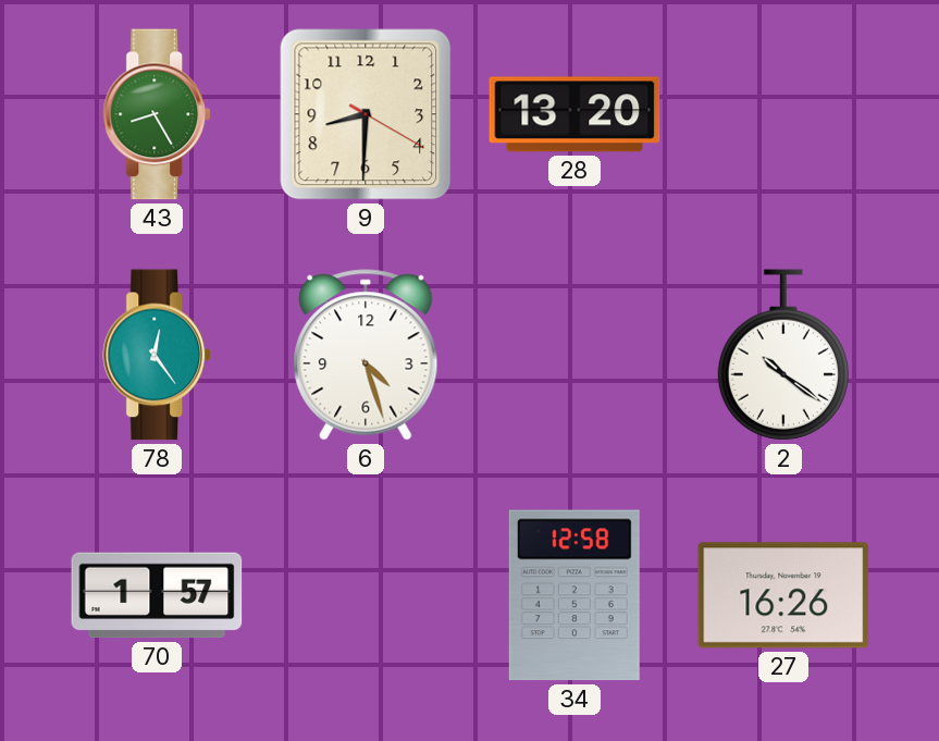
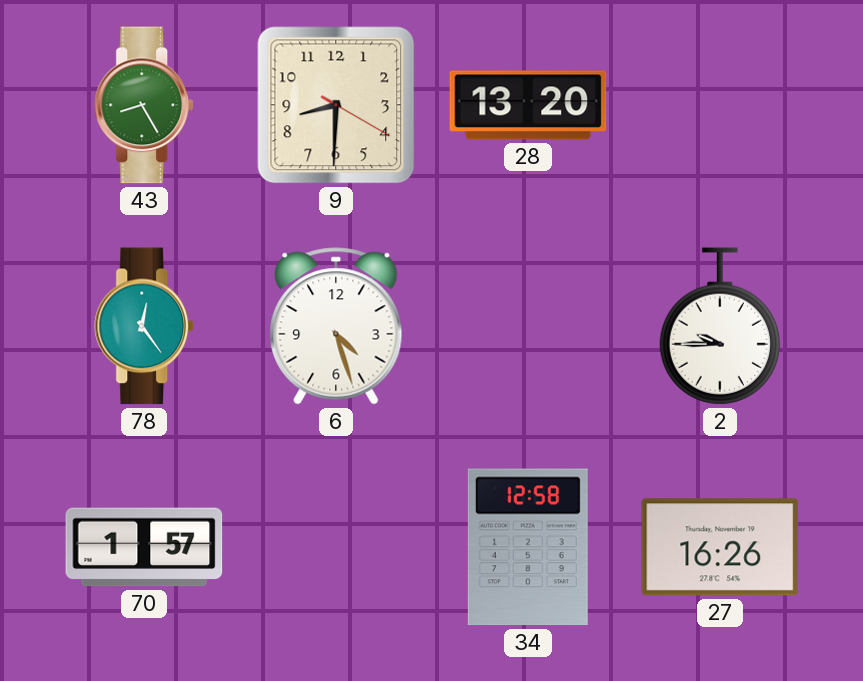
2: 10:21 -> 9:45
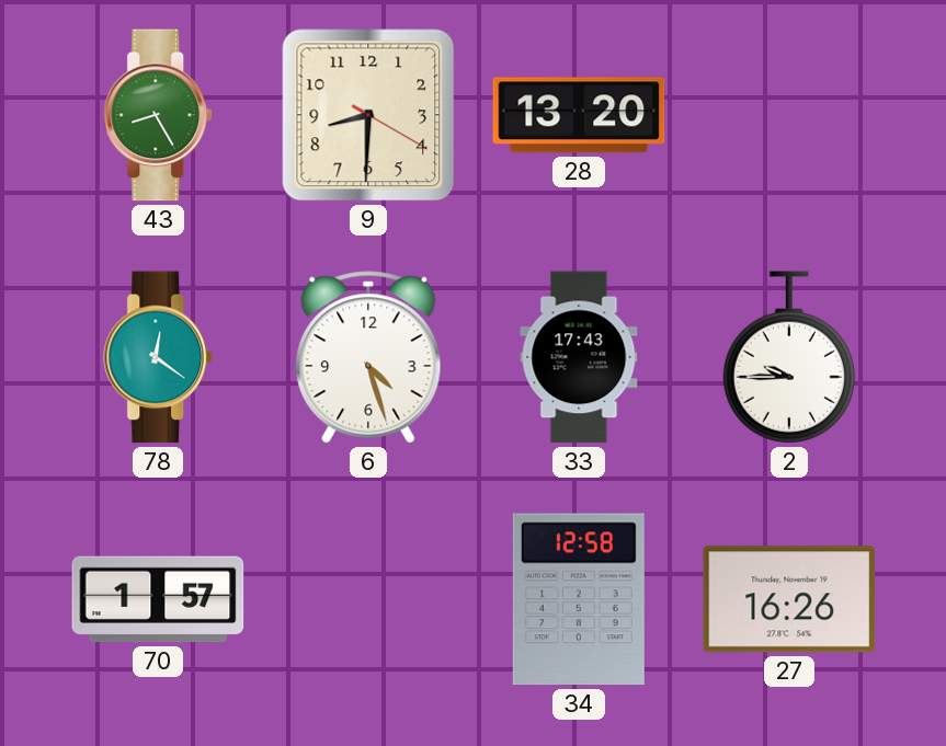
78: 12:24 -> 12:21
33: none -> 17:43
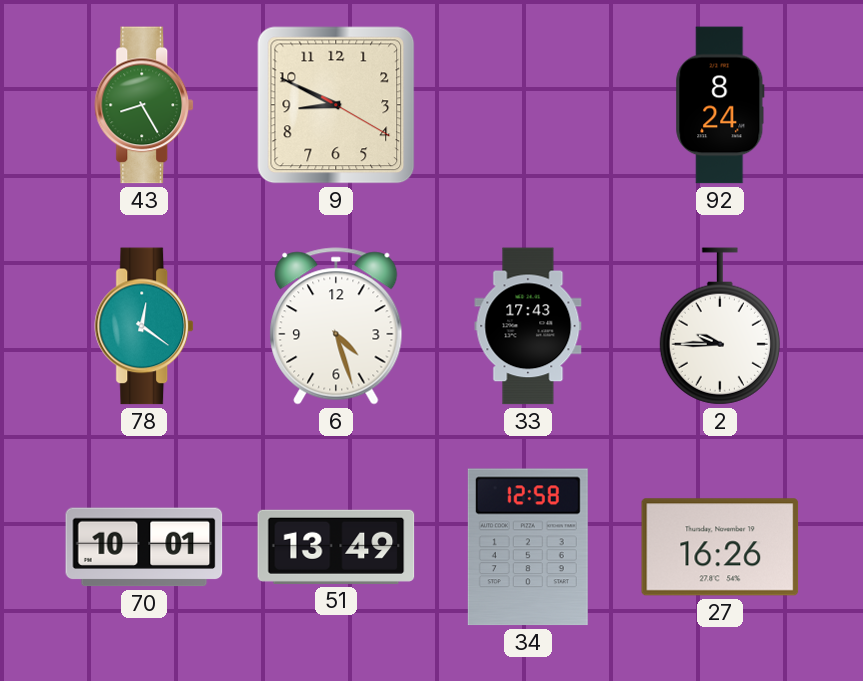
9: 8:30 -> 8:49
28: 13:20 -> none
92: none -> 8:24
70: 1:57 -> 10:01
51: none -> 13:49
